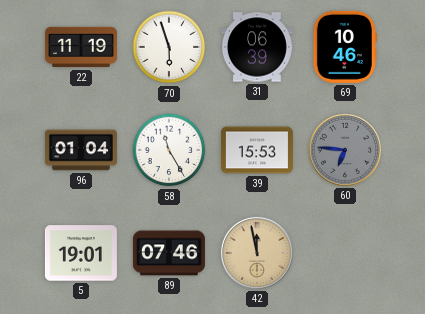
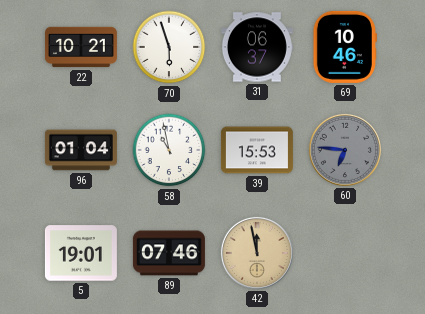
22: 11:19 -> 10:21
31: 06:39 -> 06:37
58: 11:25 -> 10:58
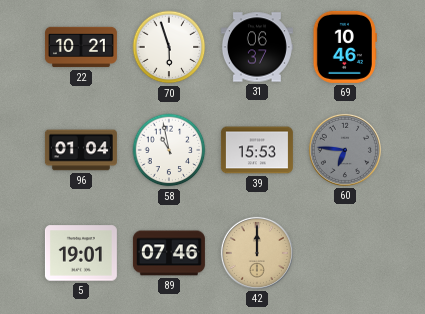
42: 11:58 -> 12:00
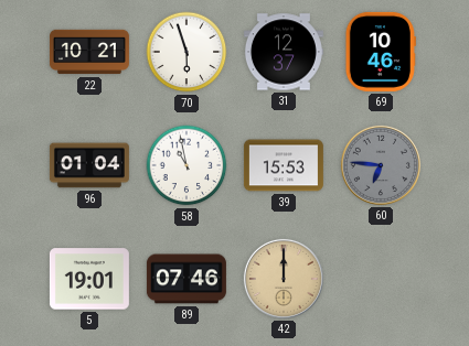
31: 06:37 -> 12:37
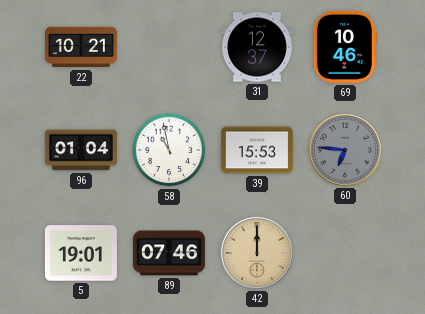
70: 5:57 -> none
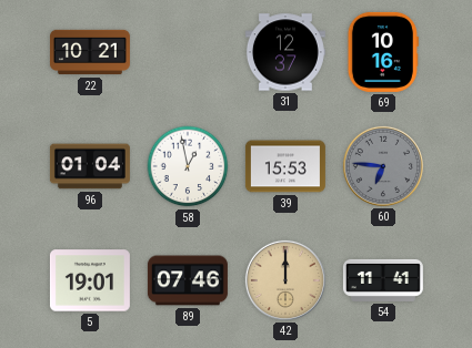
69: 10:46 -> 10:16
58: 10:58 -> 12:58
54: none -> 11:41
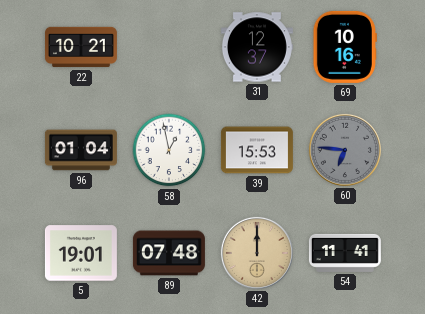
89: 07:46 -> 07:48
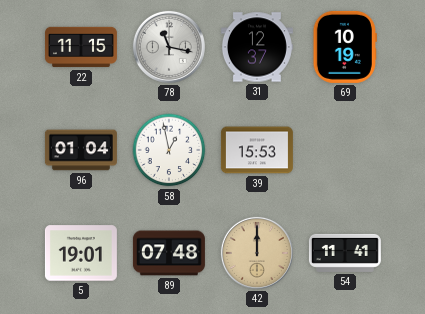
22: 10:21 -> 11:15
78: none -> 11:17
69: 10:16 -> 10:19
60: 6:46 -> none
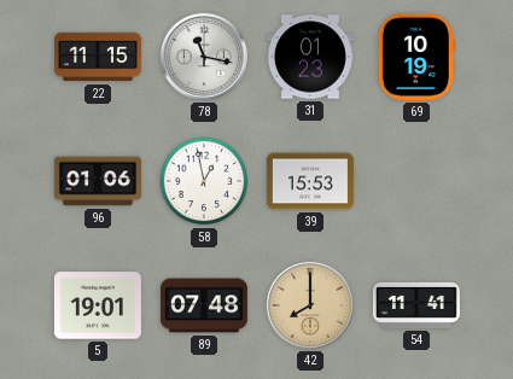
31: 12:37 -> 01:23
96: 01:04 -> 01:06
42: 12:00 -> 8:00
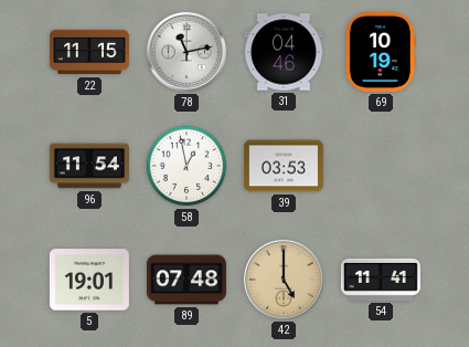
78: 11:17 -> 11:13
31: 01:23 -> 04:46
96: 01:06 -> 11:54
39: 15:53 -> 03:53
42: 8:00 -> 5:00
